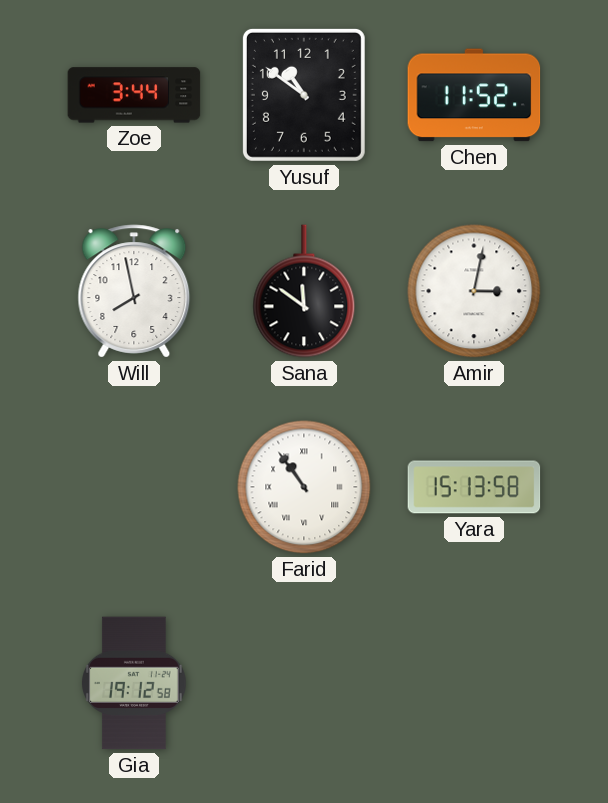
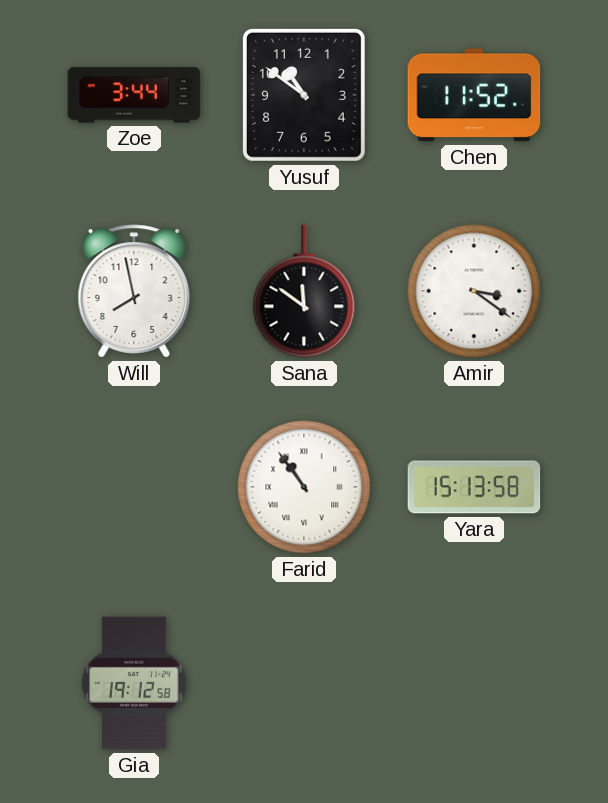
Amir: 3:02 -> 3:21
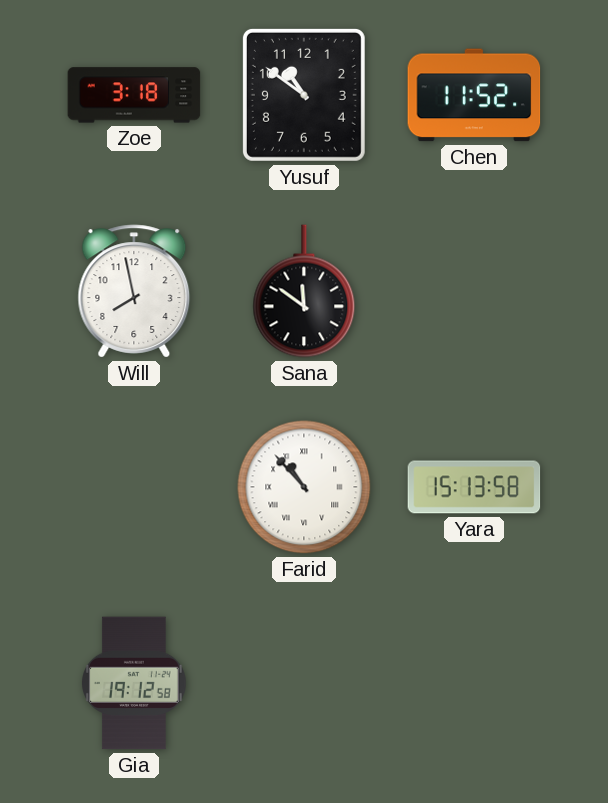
Zoe: 3:44 -> 3:18
Amir: 3:21 -> none
Farid: 10:54 -> 10:53
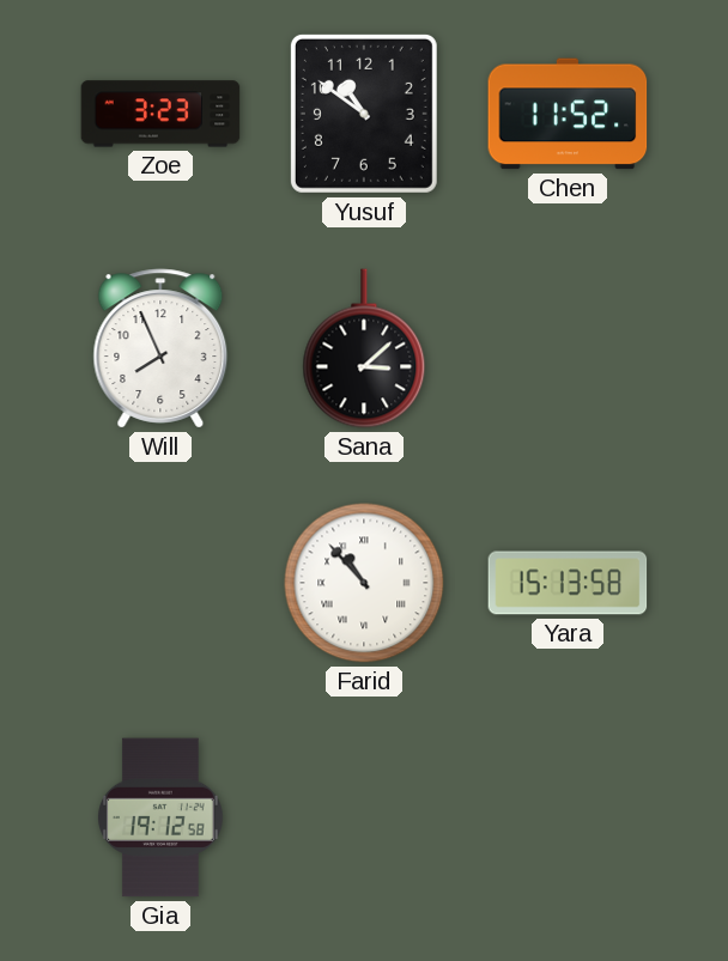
Zoe: 3:18 -> 3:23
Will: 7:58 -> 7:56
Sana: 11:51 -> 3:08
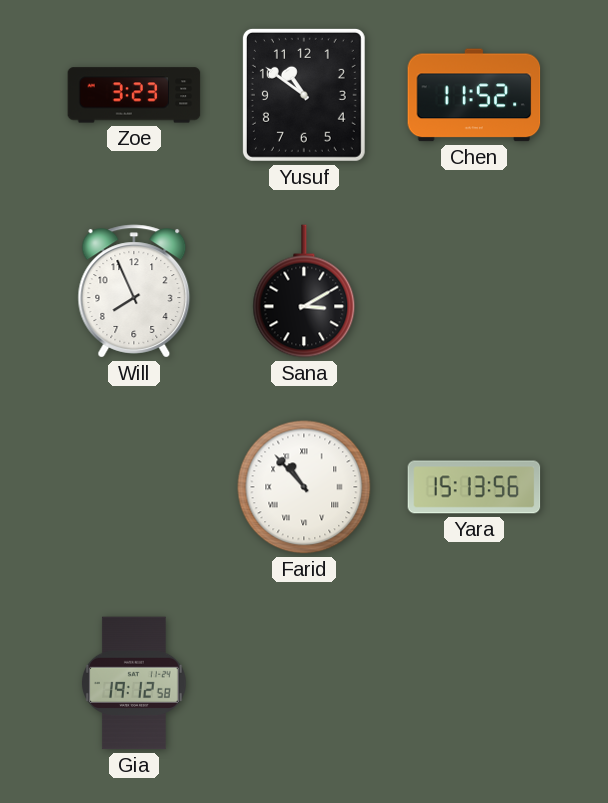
Sana: 3:08 -> 3:10
Yara: 15:13:58 -> 15:13:56
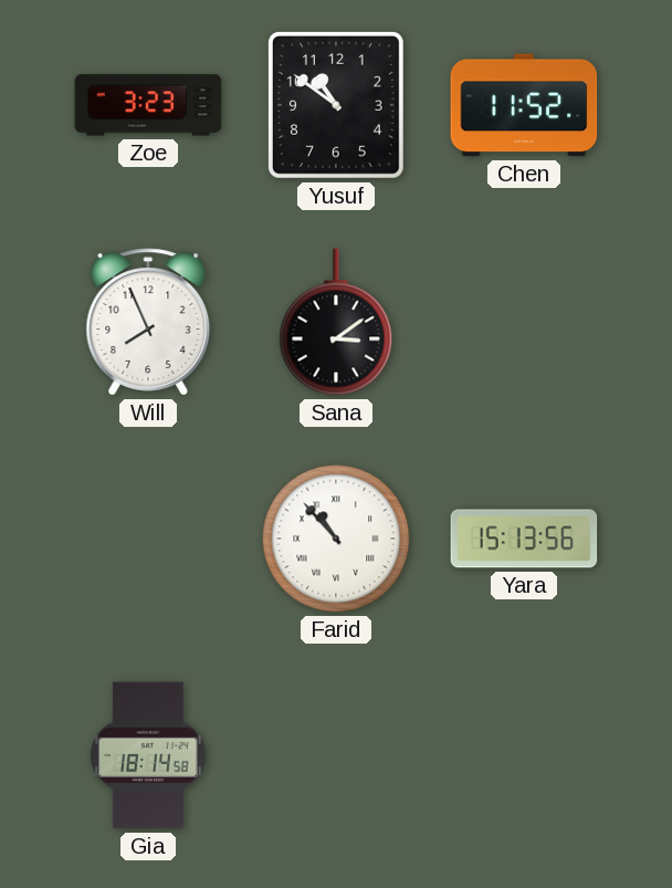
Sana: 3:10 -> 3:09
Gia: 19:12 -> 18:14
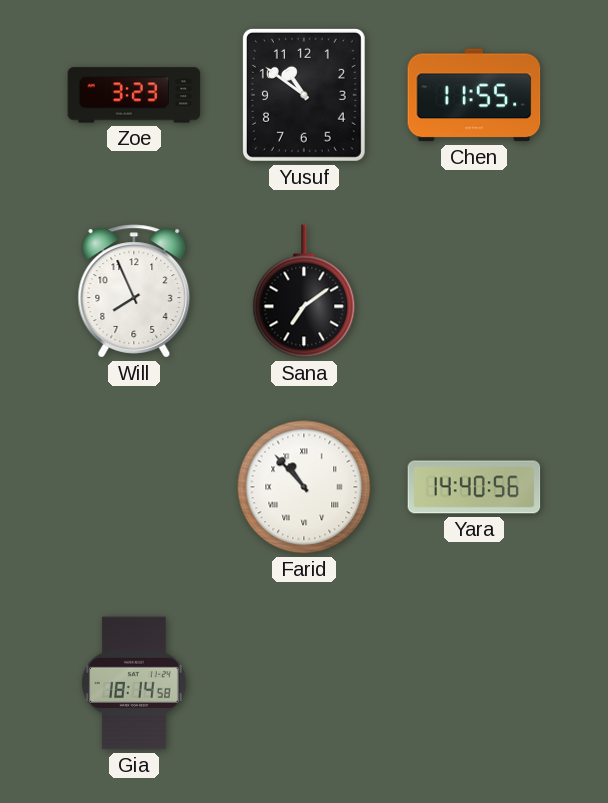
Chen: 11:52 -> 11:55
Sana: 3:09 -> 7:09
Yara: 15:13 -> 14:40
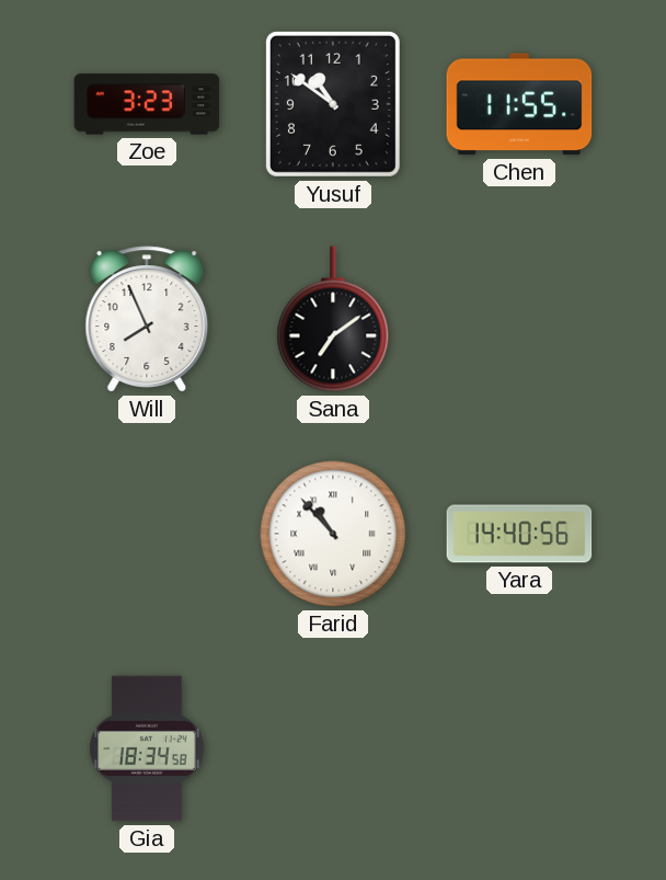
Gia: 18:14 -> 18:34
